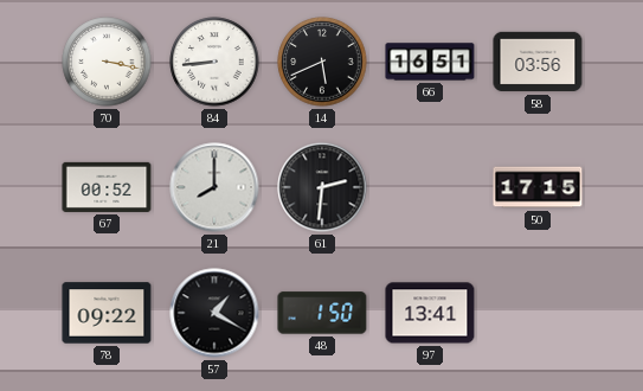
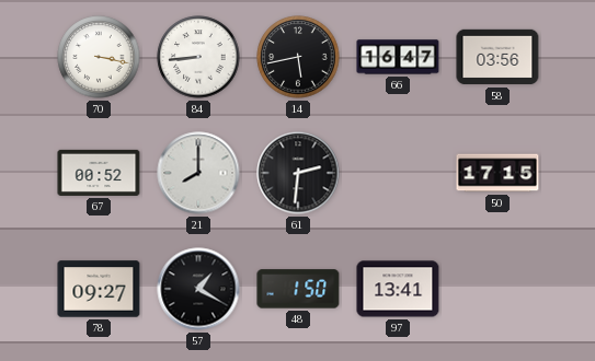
14: 5:41 -> 5:43
66: 16:51 -> 16:47
78: 09:22 -> 09:27
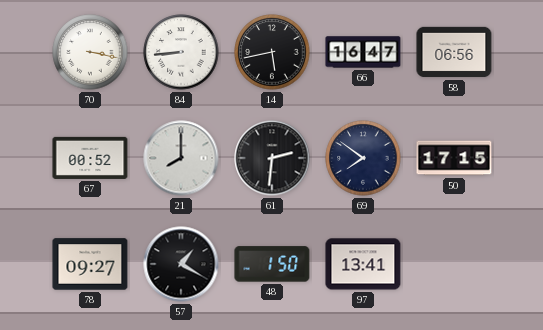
58: 03:56 -> 06:56
69: none -> 7:51
